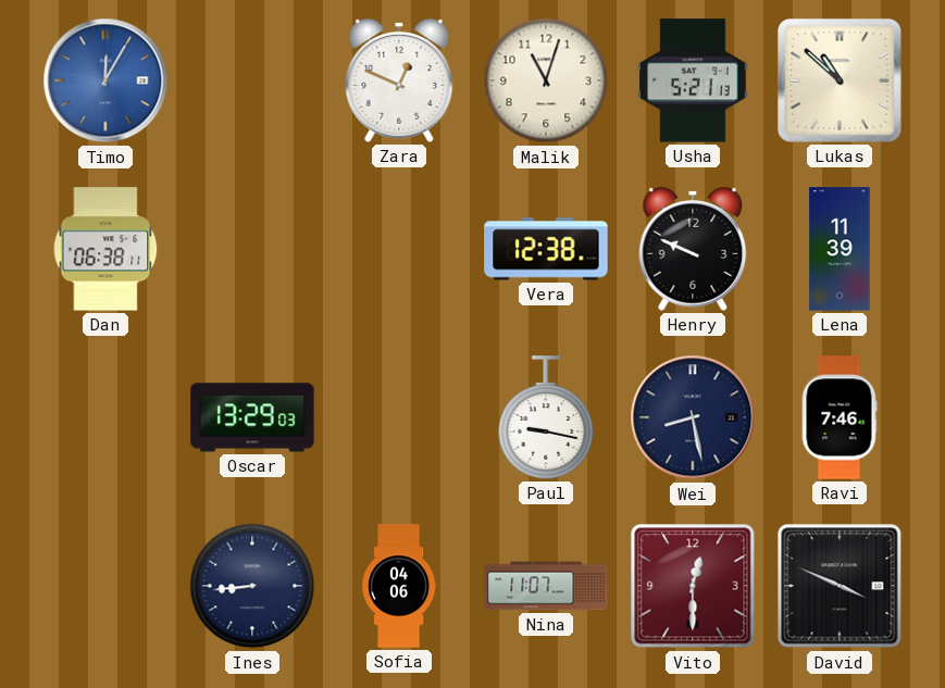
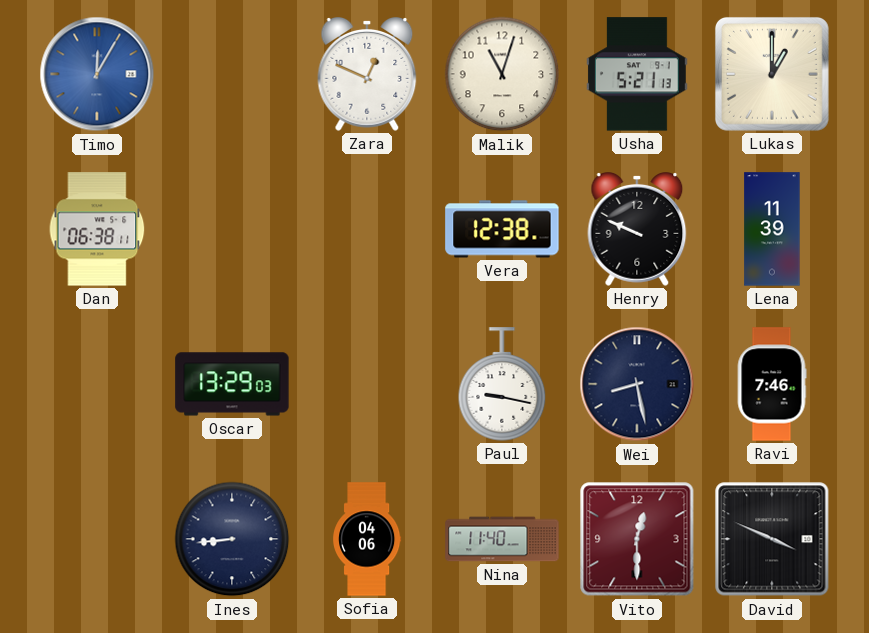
Lukas: 10:52 -> 1:00
Nina: 11:07 -> 11:40
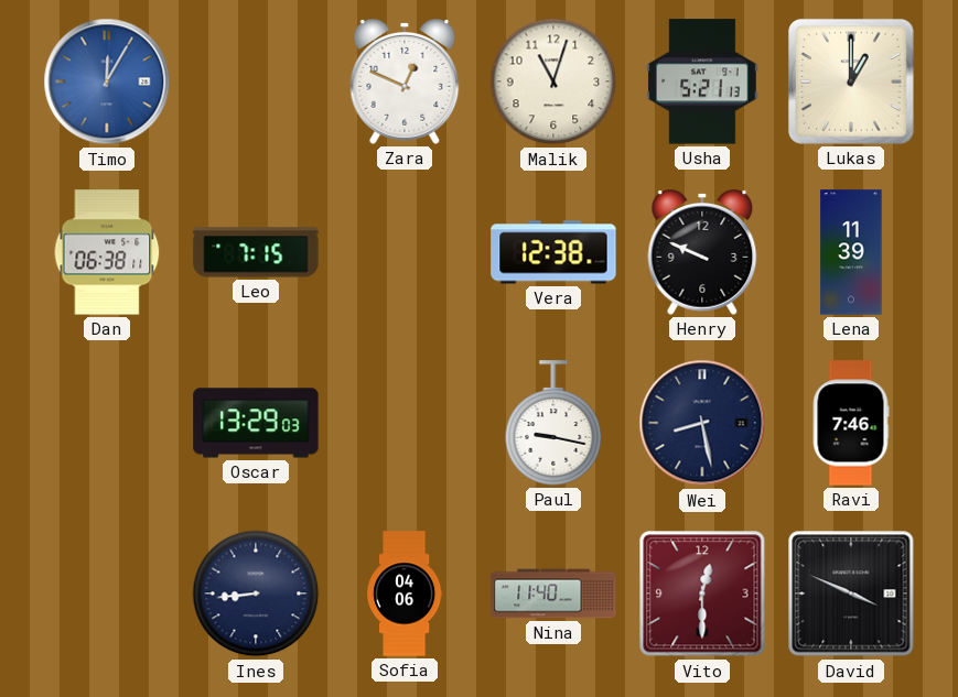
Leo: none -> 7:15
